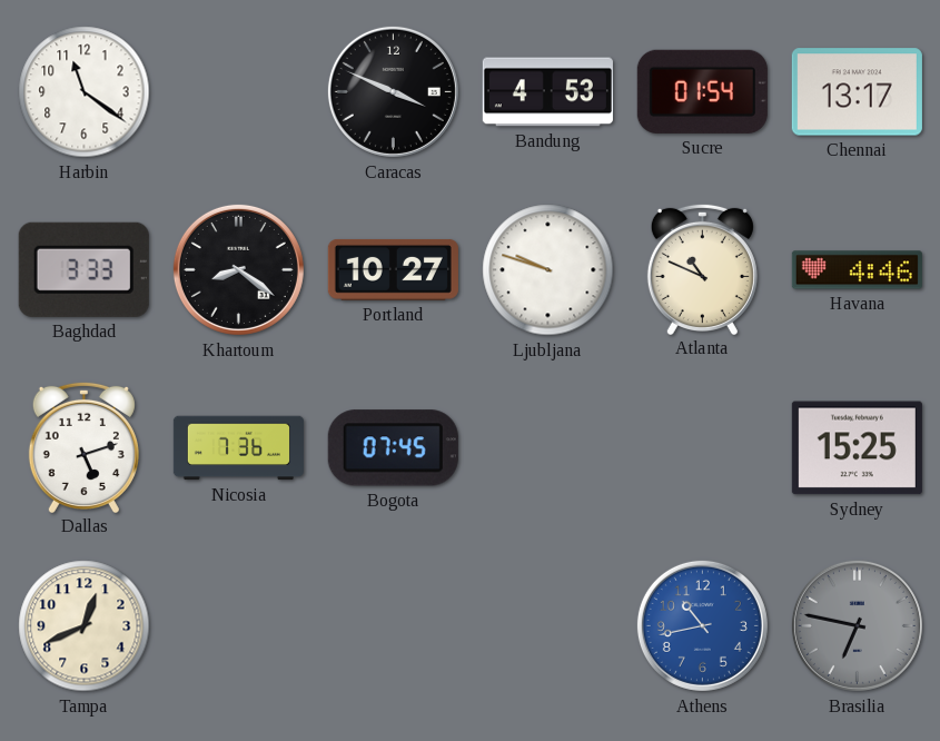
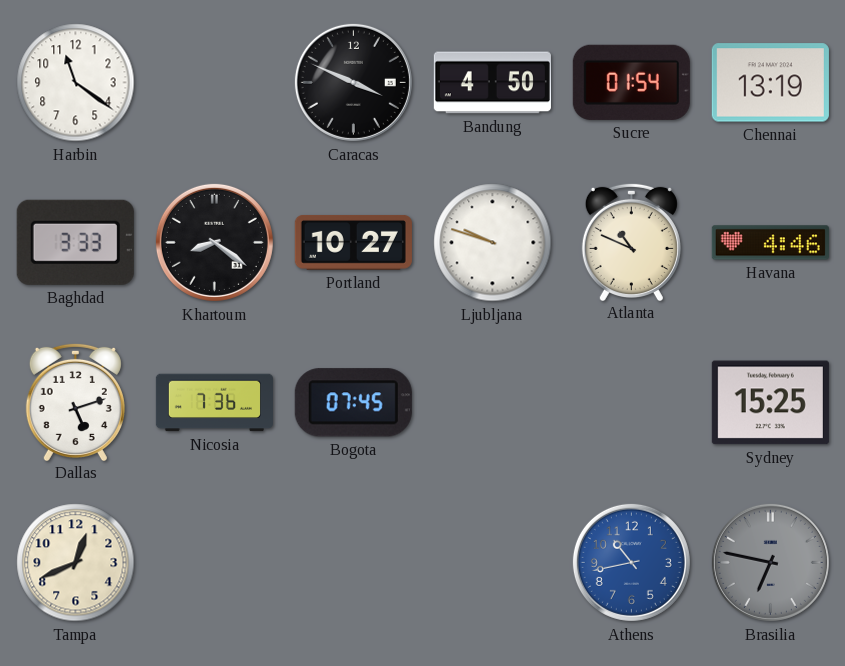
Bandung: 4:53 -> 4:50
Chennai: 13:17 -> 13:19
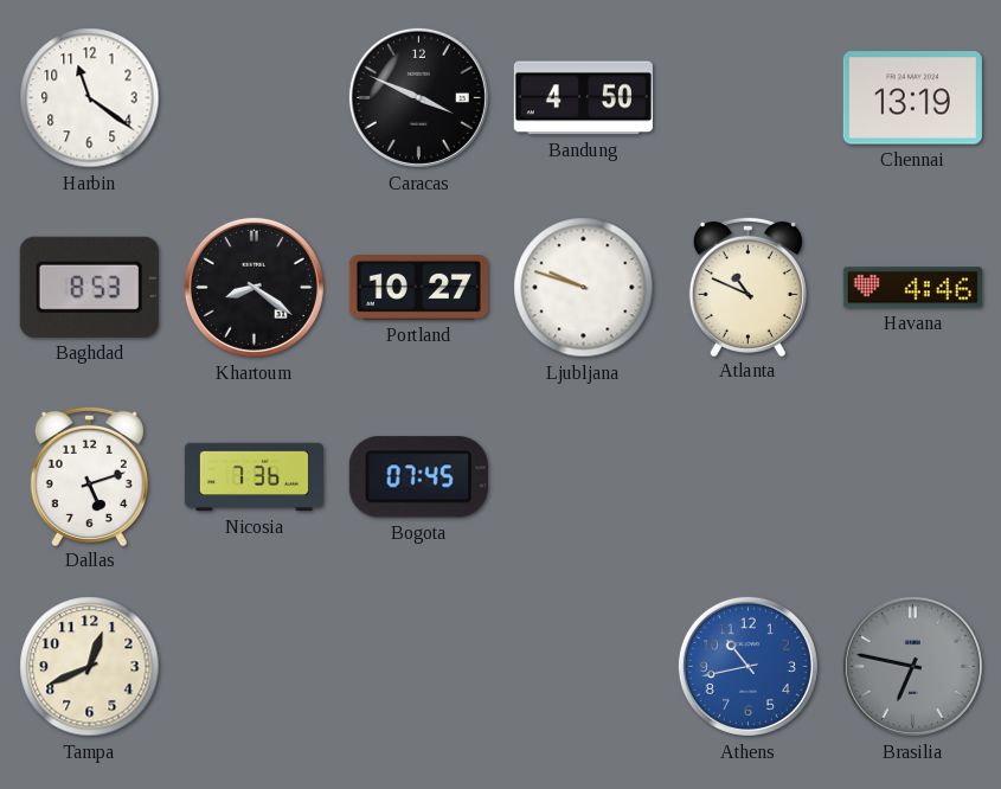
Sucre: 01:54 -> none
Baghdad: 3:33 -> 8:53
Sydney: 15:25 -> none
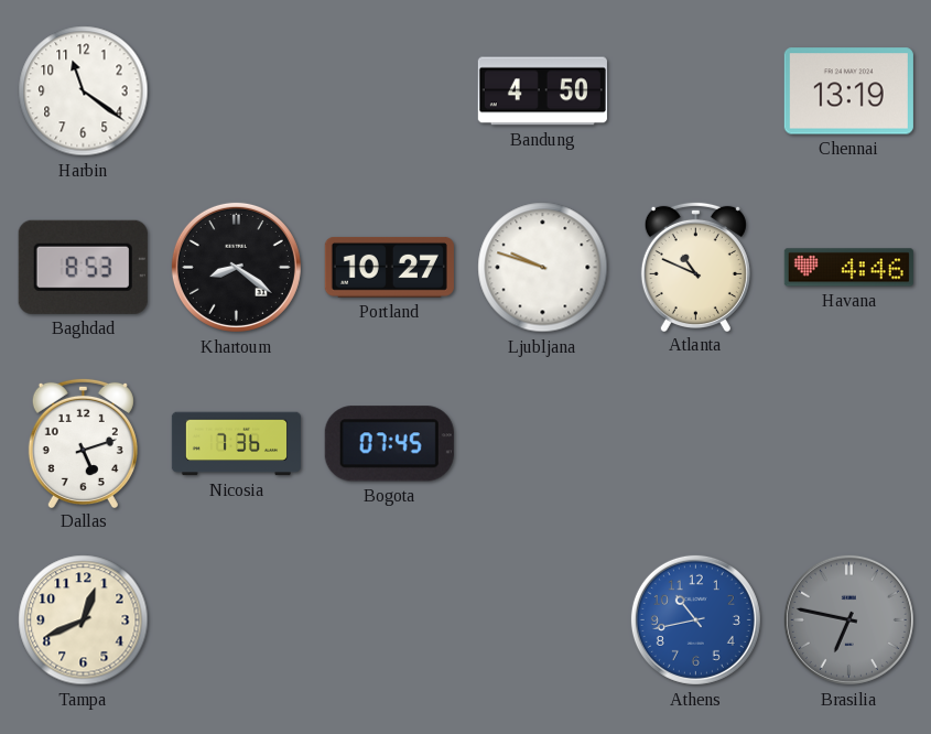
Caracas: 3:49 -> none
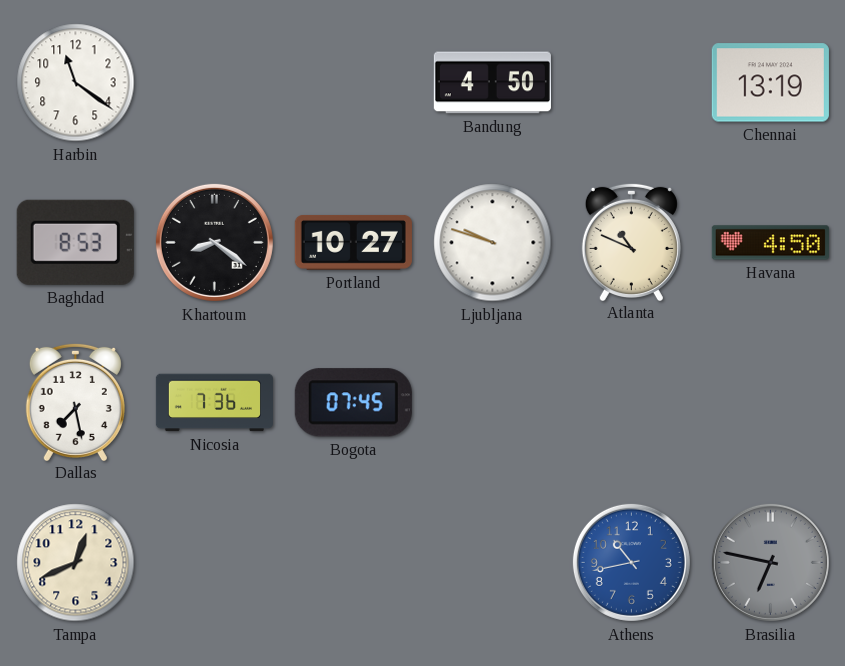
Havana: 4:46 -> 4:50
Dallas: 5:12 -> 7:28
